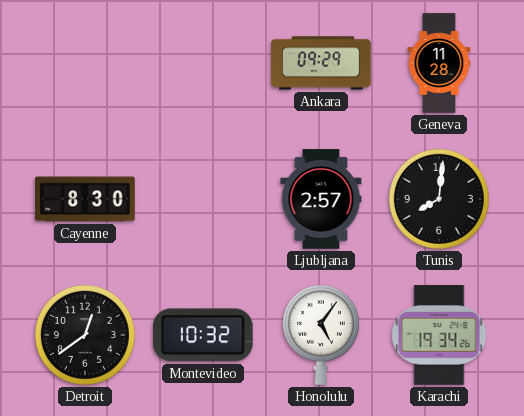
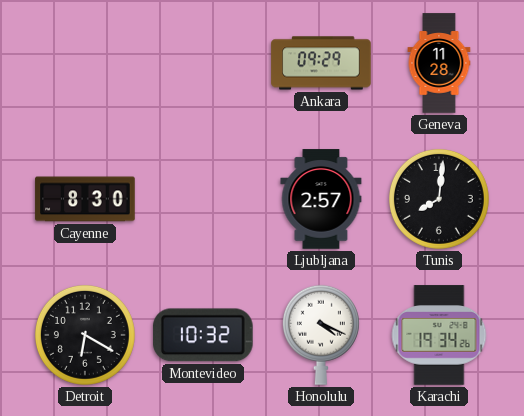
Detroit: 12:39 -> 6:20
Honolulu: 5:06 -> 4:19
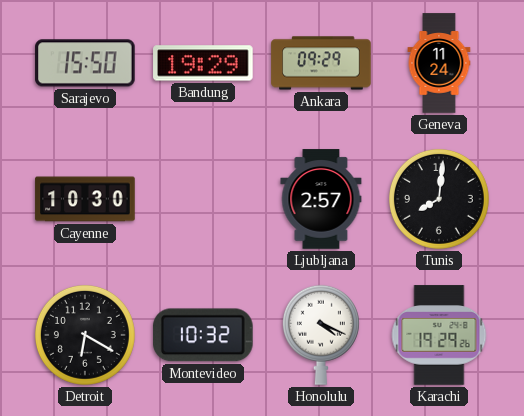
Sarajevo: none -> 15:50
Bandung: none -> 19:29
Geneva: 11:28 -> 11:24
Cayenne: 8:30 -> 10:30
Karachi: 19:34 -> 19:29
